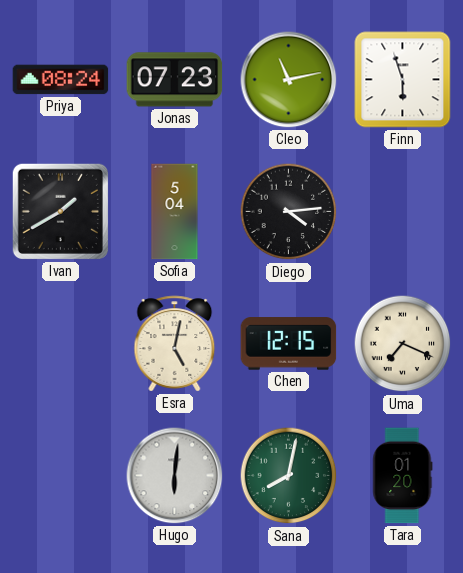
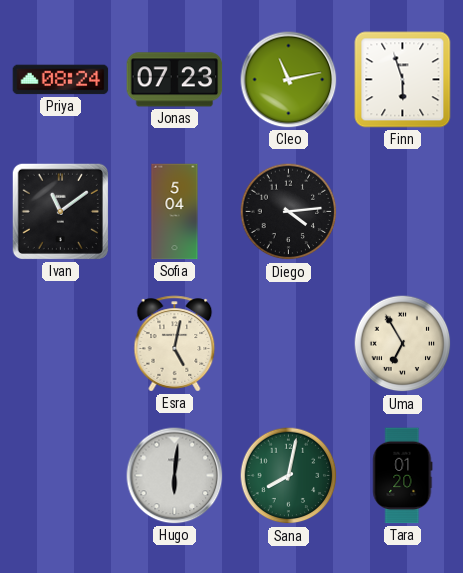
Ivan: 1:40 -> 11:09
Chen: 12:15 -> none
Uma: 7:19 -> 6:55
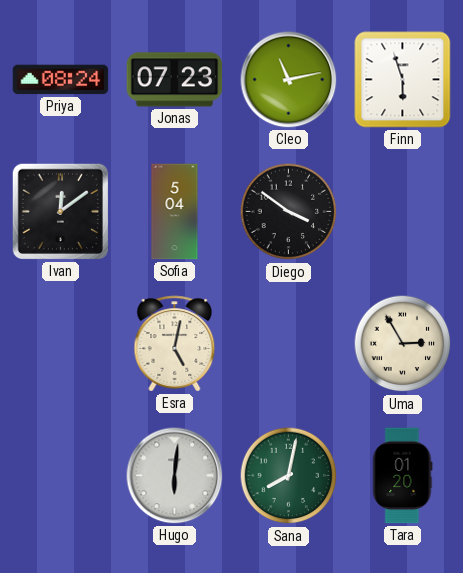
Ivan: 11:09 -> 12:09
Diego: 4:14 -> 3:51
Uma: 6:55 -> 2:55
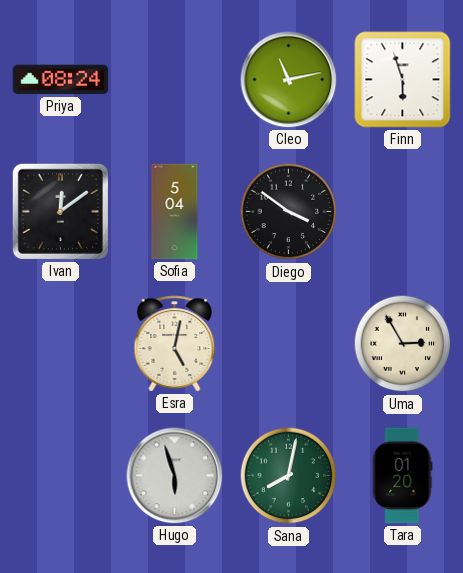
Jonas: 07:23 -> none
Hugo: 6:01 -> 5:57
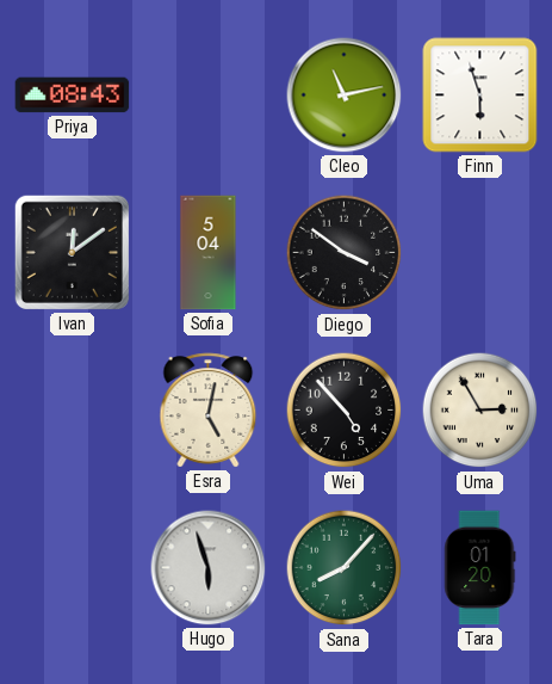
Priya: 08:24 -> 08:43
Wei: none -> 4:53
Sana: 8:02 -> 8:07
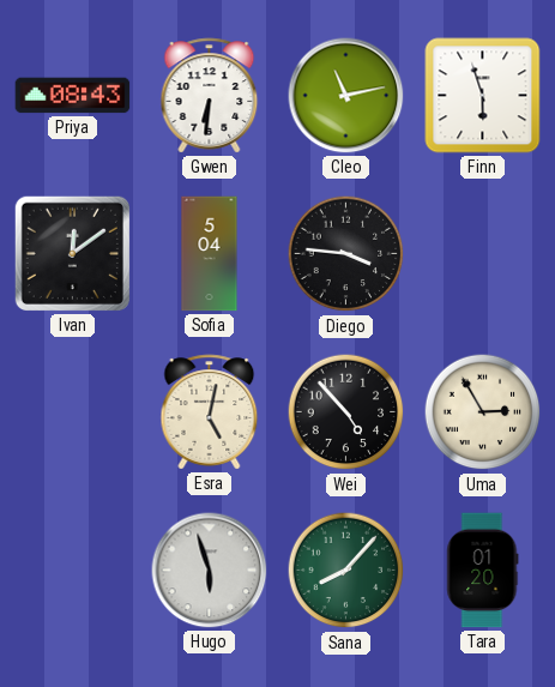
Gwen: none -> 6:31
Diego: 3:51 -> 3:46
